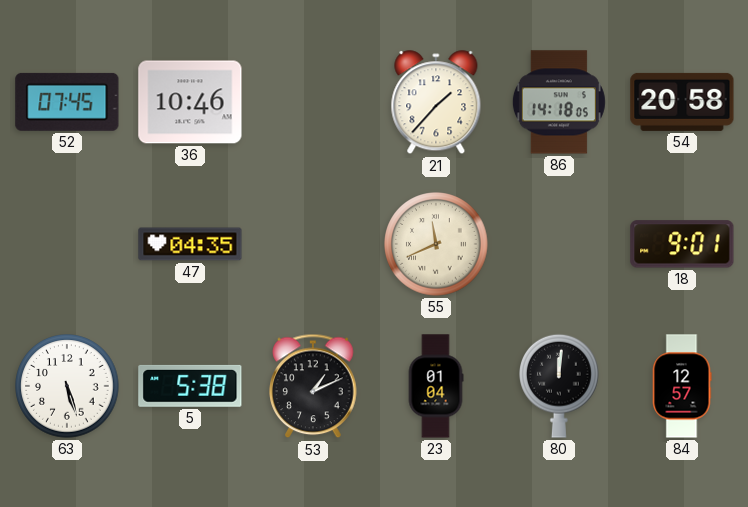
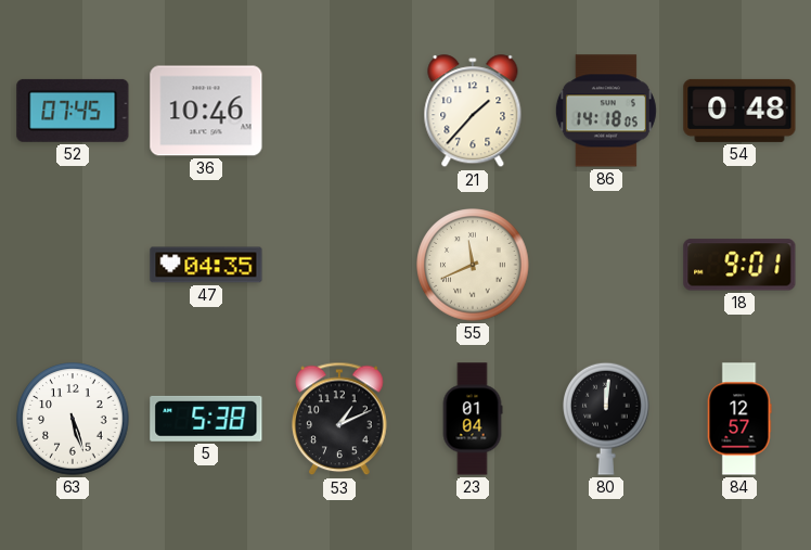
54: 20:58 -> 0:48
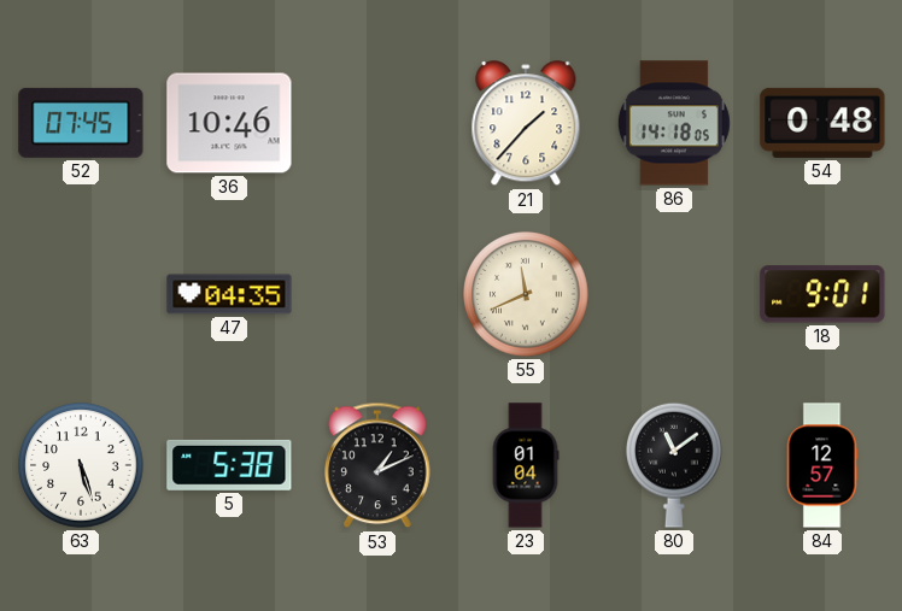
80: 12:01 -> 11:09
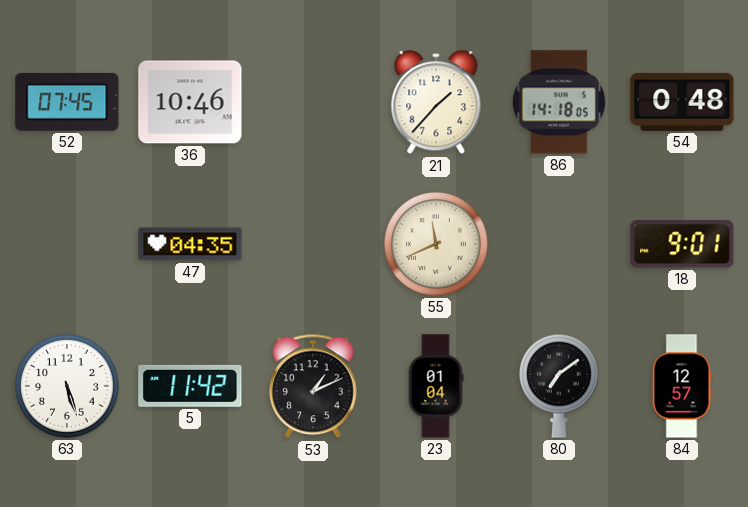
5: 5:38 -> 11:42
80: 11:09 -> 7:09
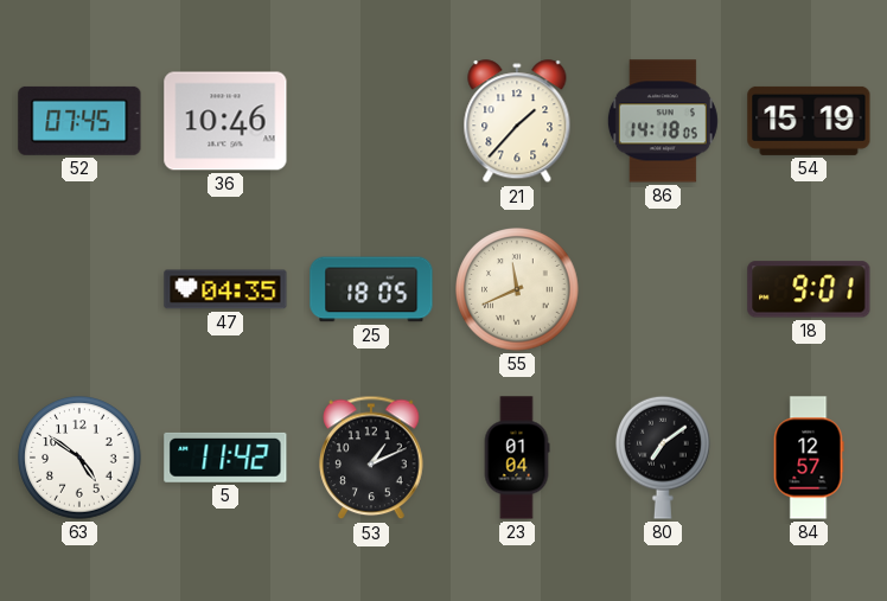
54: 0:48 -> 15:19
25: none -> 18:05
63: 5:27 -> 4:51
